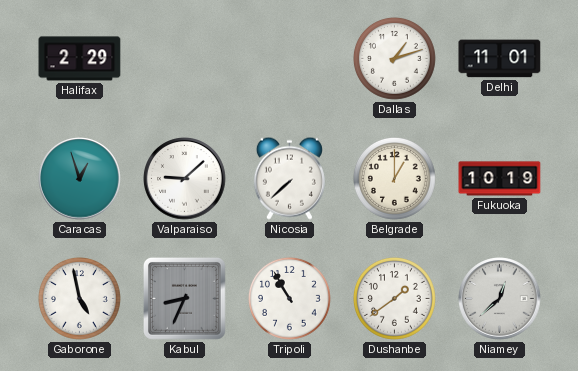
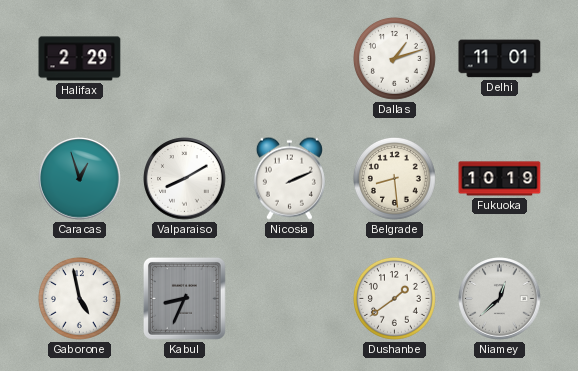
Valparaiso: 9:08 -> 8:10
Nicosia: 7:38 -> 2:11
Belgrade: 1:00 -> 8:29
Tripoli: 10:55 -> none
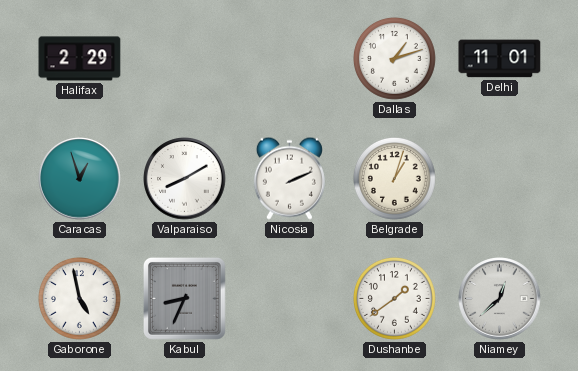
Belgrade: 8:29 -> 1:03
Fukuoka: 10:19 -> none
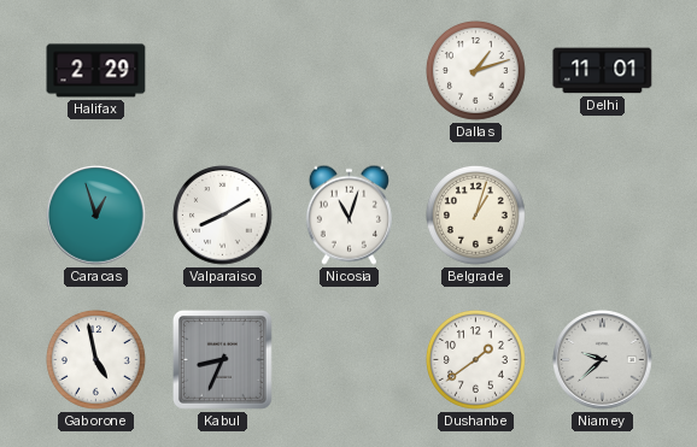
Nicosia: 2:11 -> 11:03
Niamey: 12:38 -> 9:38
